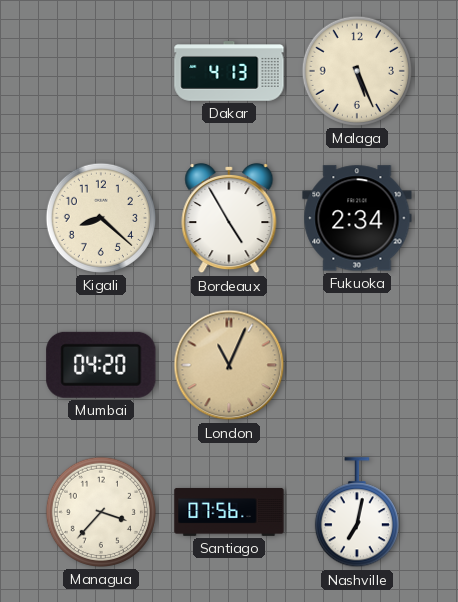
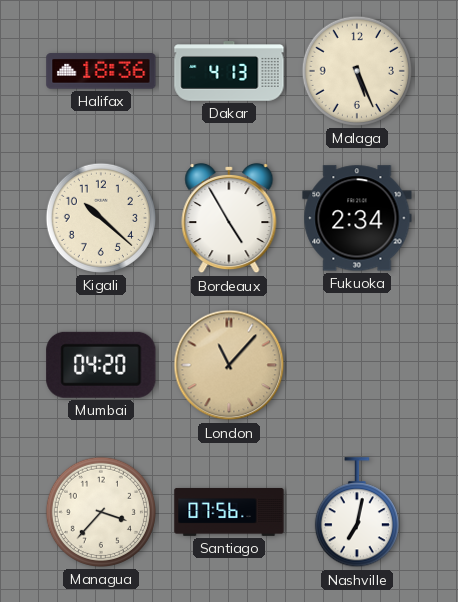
Halifax: none -> 18:36
Kigali: 8:22 -> 10:22
London: 11:04 -> 11:07
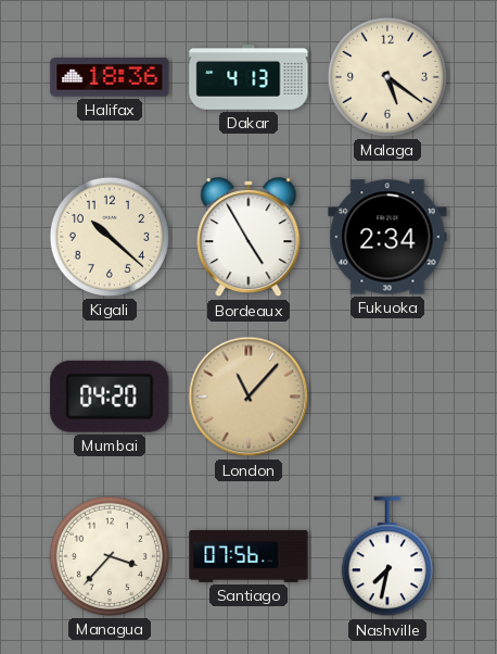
Malaga: 5:26 -> 5:21
Nashville: 7:02 -> 7:32
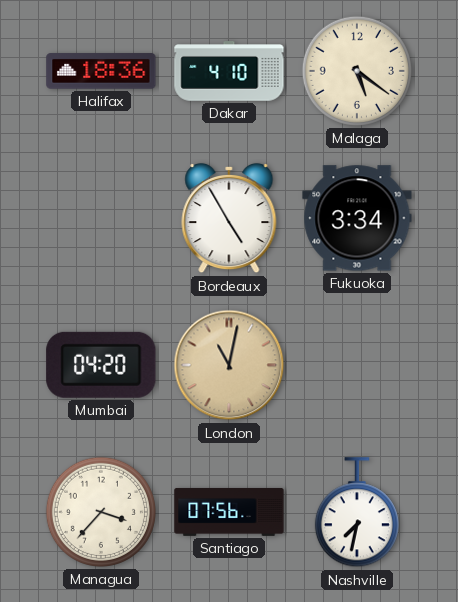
Dakar: 4:13 -> 4:10
Kigali: 10:22 -> none
Fukuoka: 2:34 -> 3:34
London: 11:07 -> 11:02
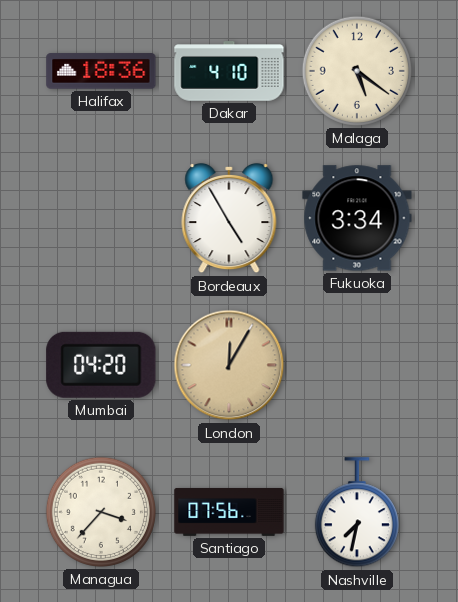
London: 11:02 -> 12:05
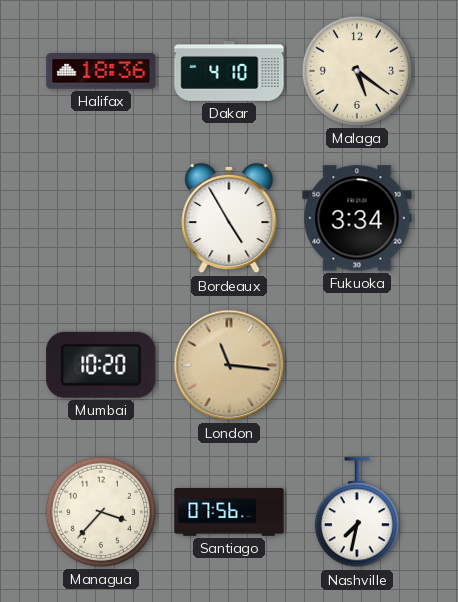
Mumbai: 04:20 -> 10:20
London: 12:05 -> 11:16
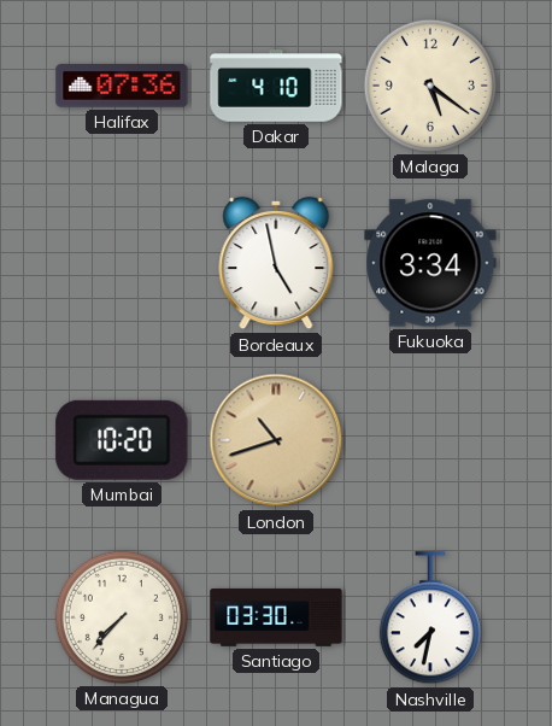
Halifax: 18:36 -> 07:36
Bordeaux: 4:55 -> 4:58
London: 11:16 -> 10:42
Managua: 3:37 -> 7:37
Santiago: 07:56 -> 03:30
